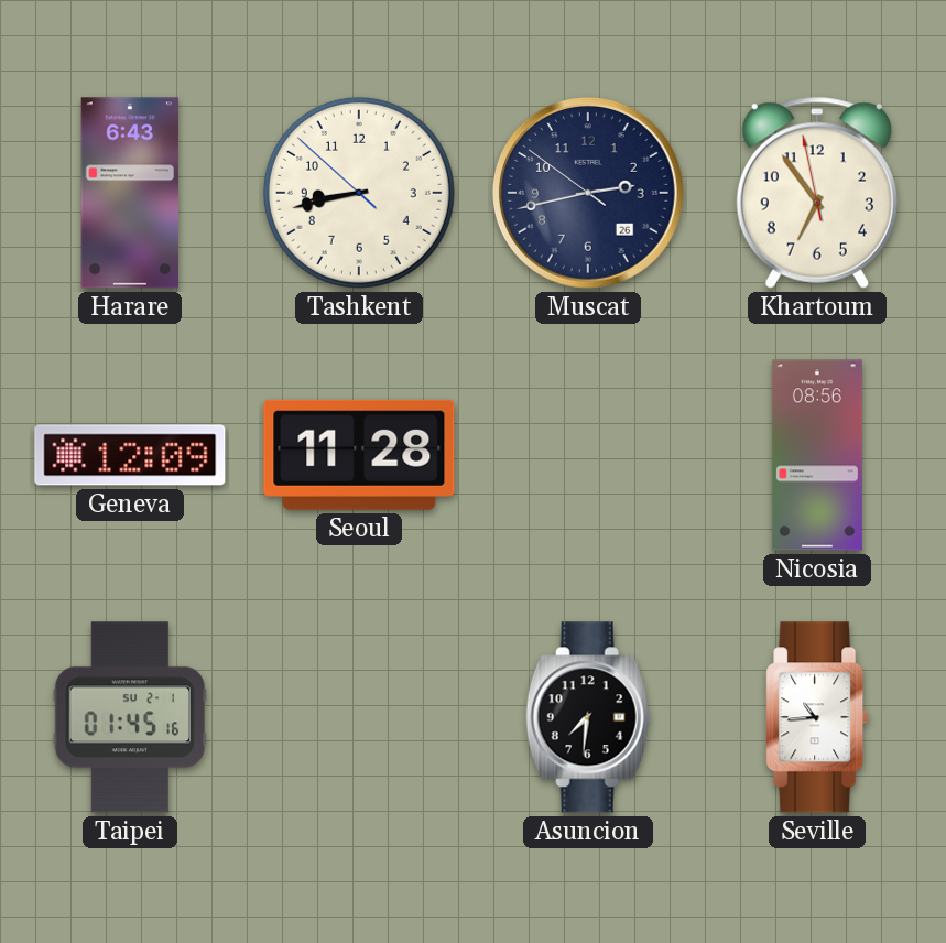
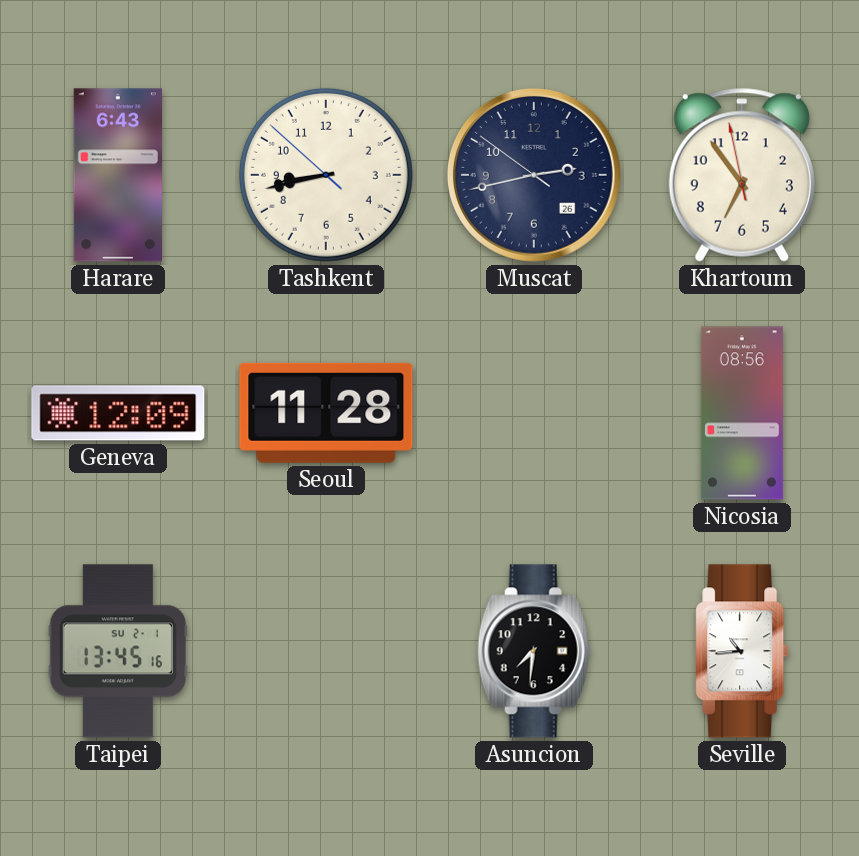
Taipei: 01:45 -> 13:45
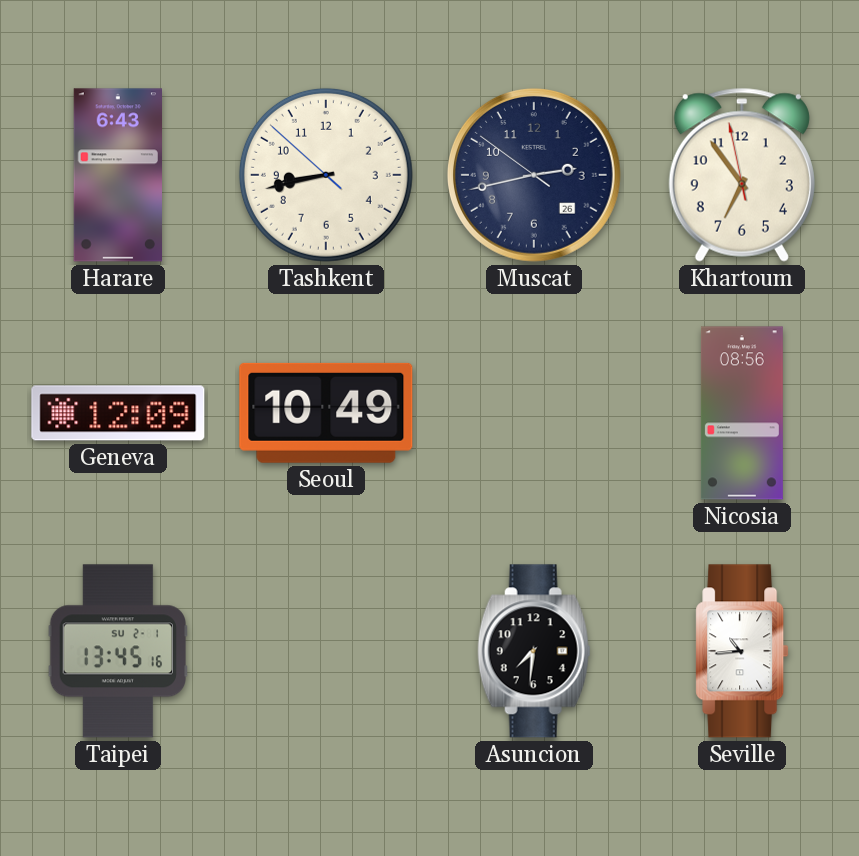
Seoul: 11:28 -> 10:49
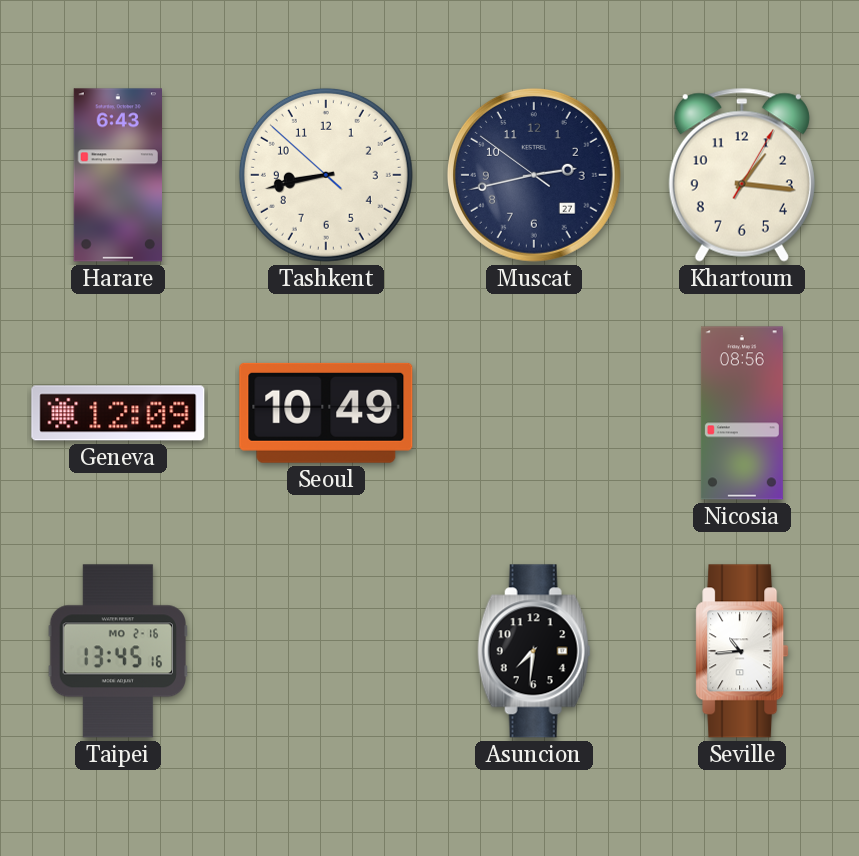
Muscat date: 26 -> 27
Khartoum: 6:53 -> 1:16
Taipei date: SU 2-1 -> MO 2-16
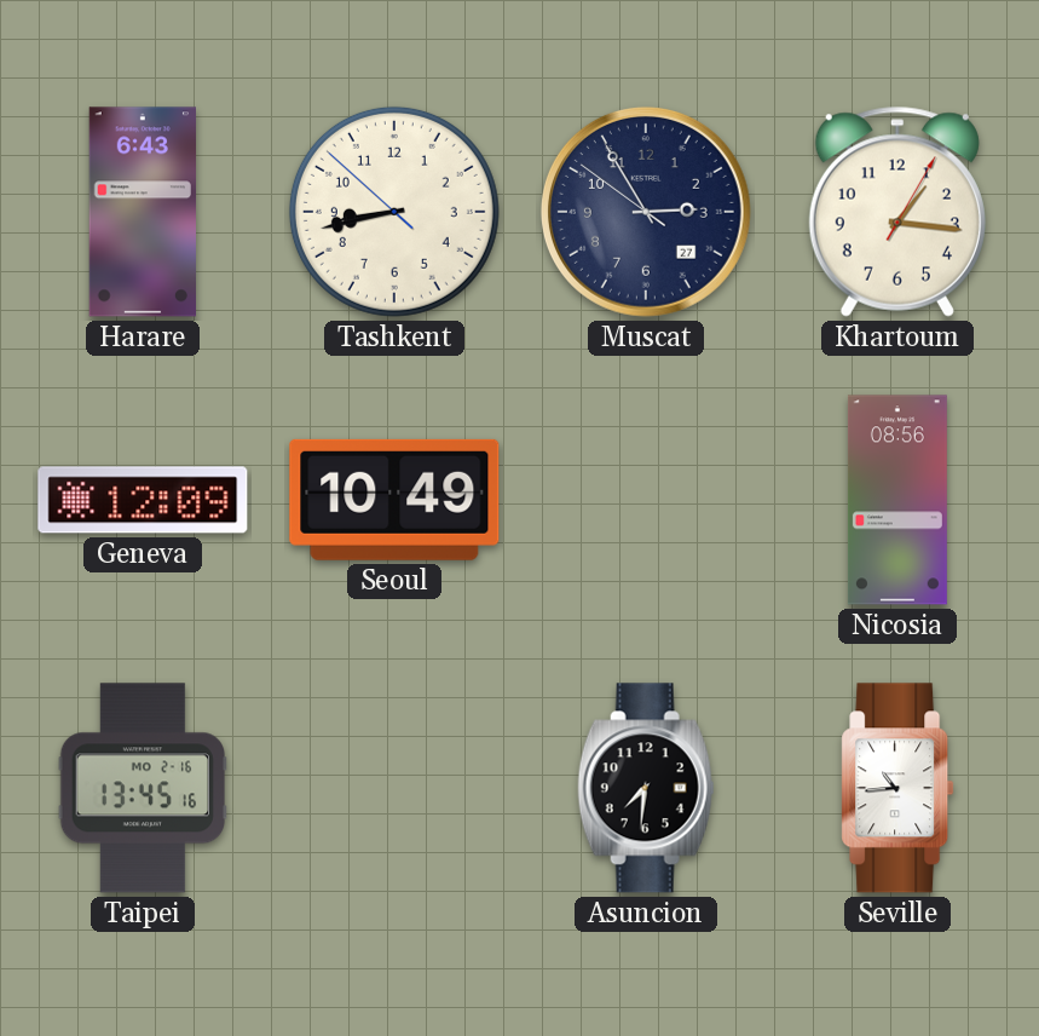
Muscat: 2:42 -> 2:54
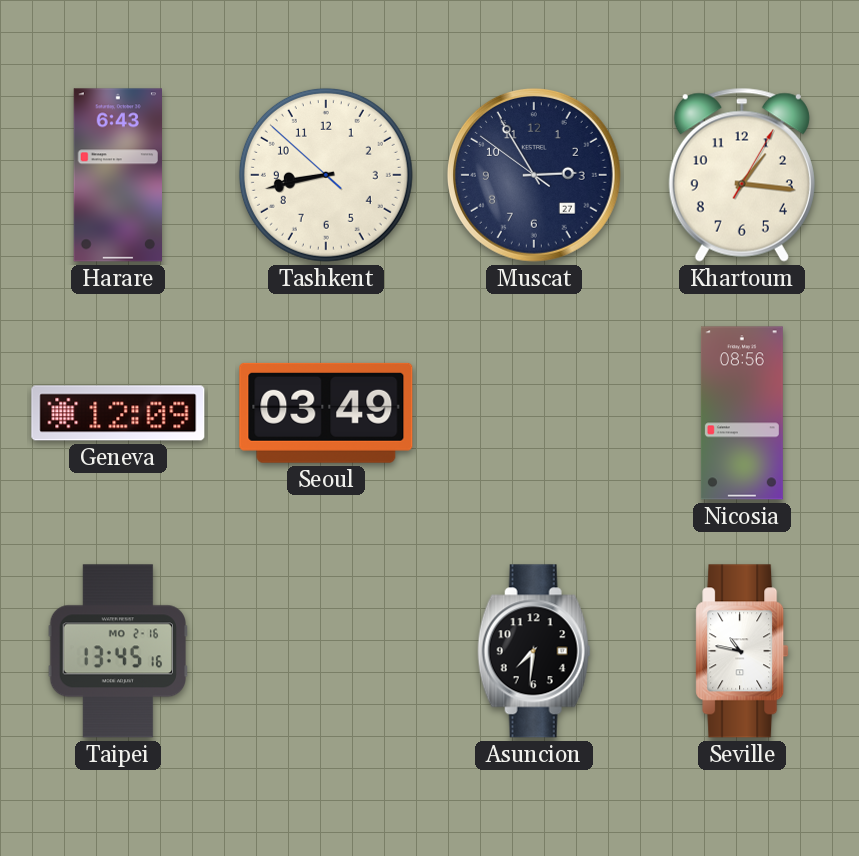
Seoul: 10:49 -> 03:49
Seville: 10:44 -> 10:47
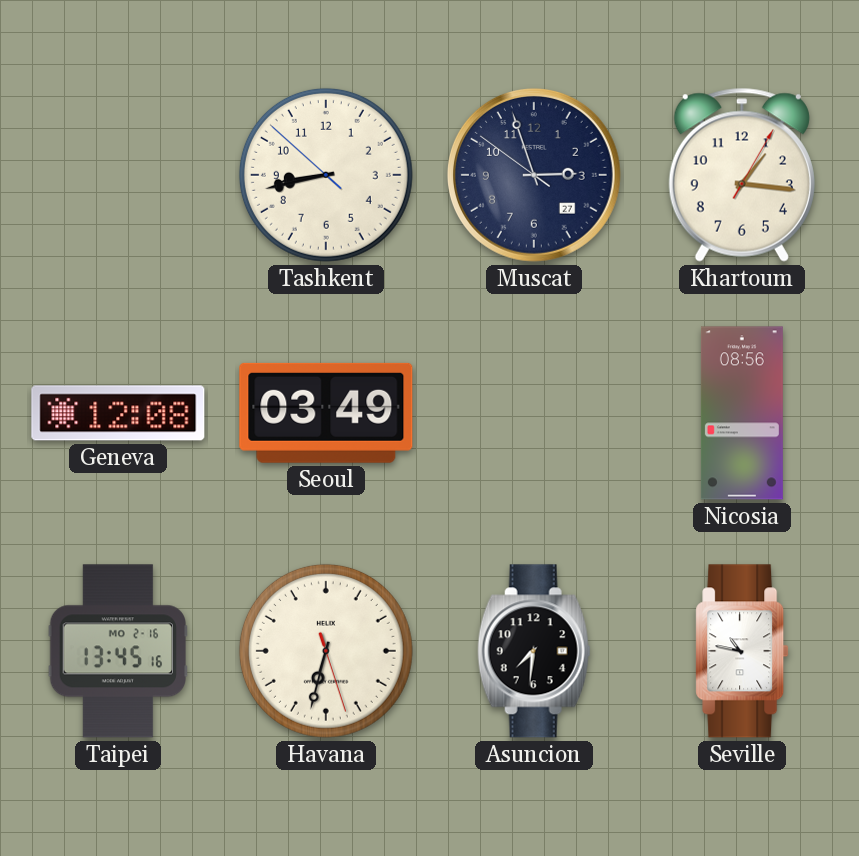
Harare: 6:43 -> none
Muscat: 2:54 -> 2:56
Geneva: 12:09 -> 12:08
Havana: none -> 6:32
